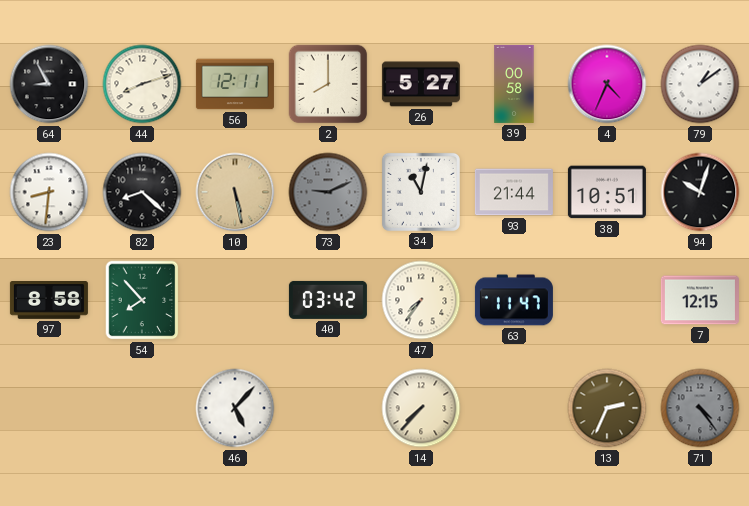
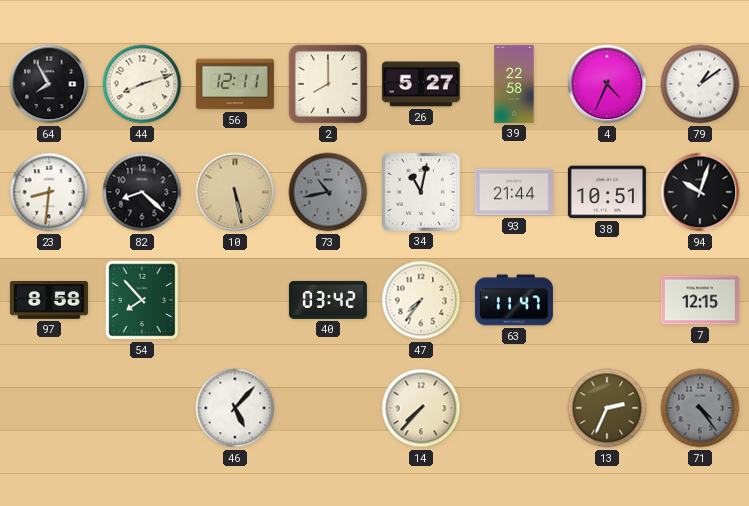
64: 8:55 -> 7:55
39: 00:58 -> 22:58
73: 9:11 -> 10:43
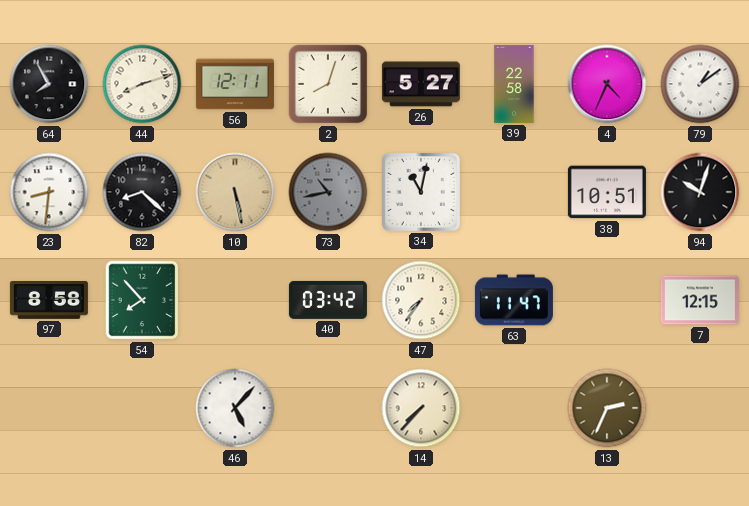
2: 8:00 -> 8:03
93: 21:44 -> none
71: 4:24 -> none
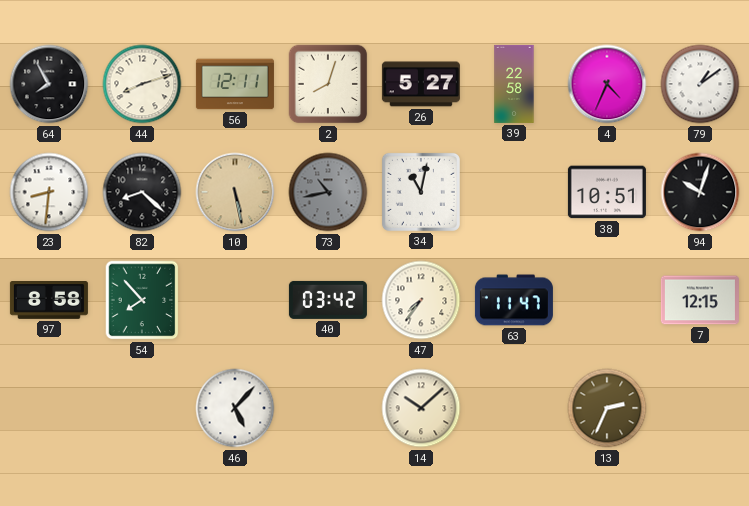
14: 7:37 -> 10:08
